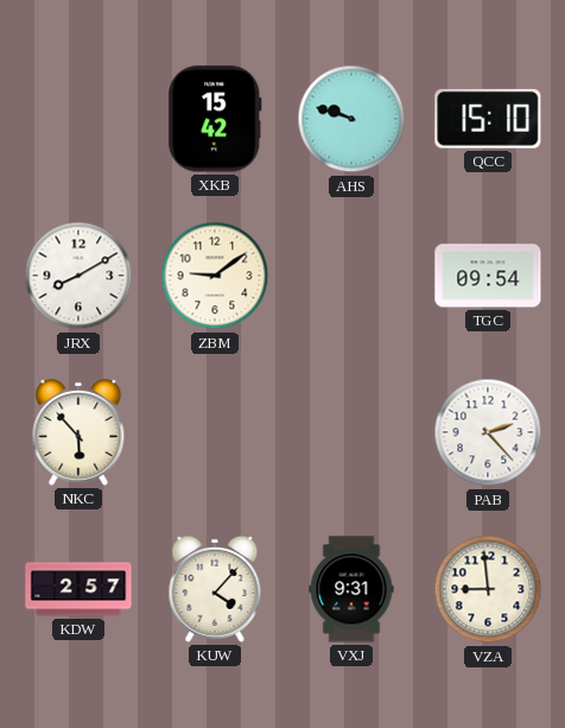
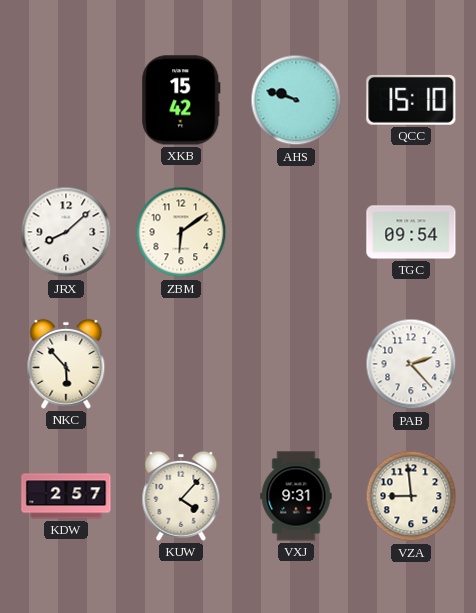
JRX: 8:10 -> 8:08
ZBM: 9:09 -> 6:09
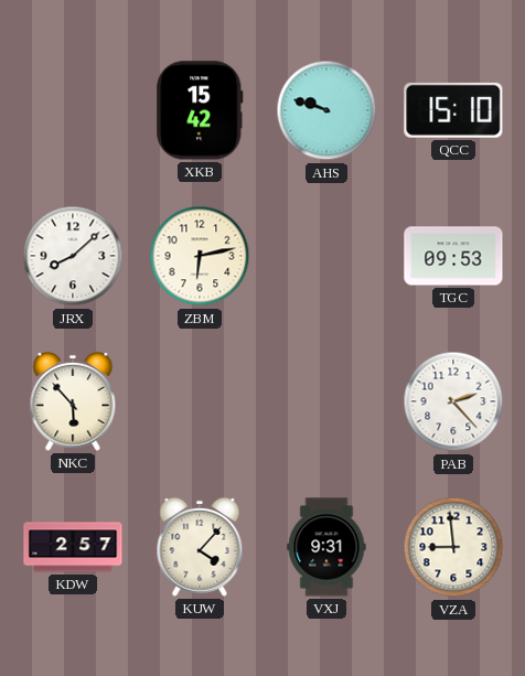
ZBM: 6:09 -> 6:13
TGC: 09:54 -> 09:53
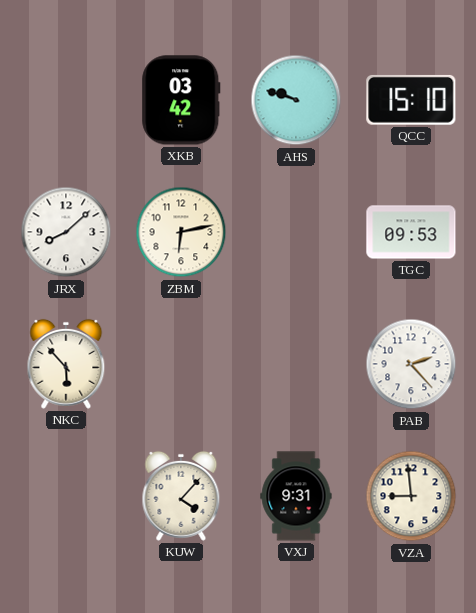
XKB: 15:42 -> 03:42
KDW: 2:57 -> none
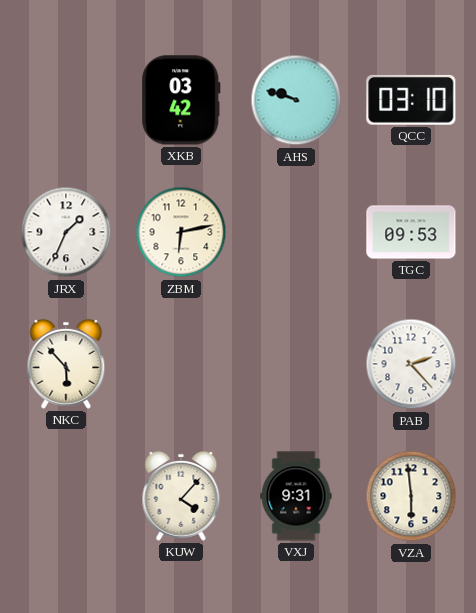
QCC: 15:10 -> 03:10
JRX: 8:08 -> 1:34
VZA: 8:59 -> 5:59
